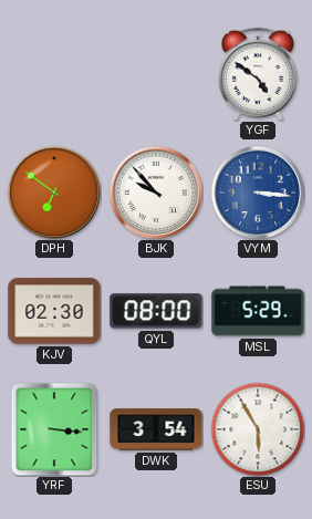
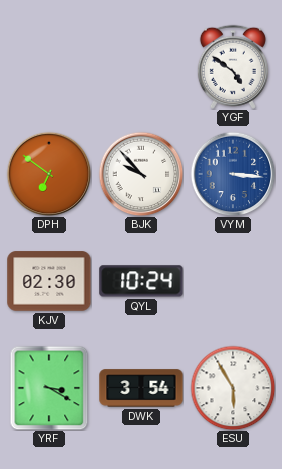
QYL: 08:00 -> 10:24
MSL: 5:29 -> none
YRF: 3:16 -> 3:20
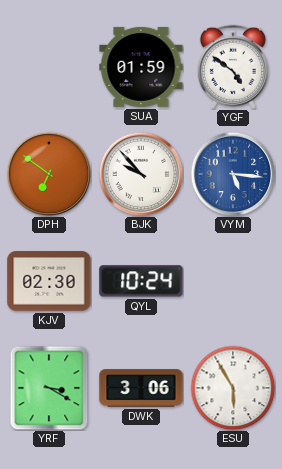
SUA: none -> 01:59
VYM: 3:16 -> 5:16
DWK: 3:54 -> 3:06
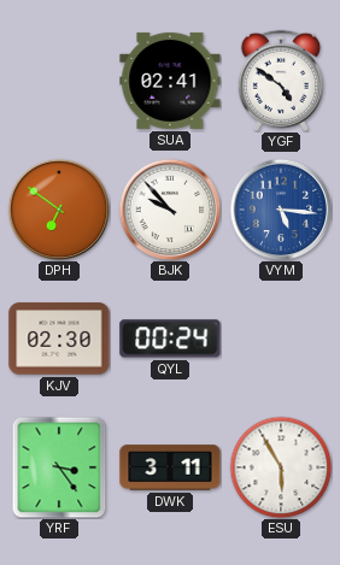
SUA: 01:59 -> 02:41
QYL: 10:24 -> 00:24
YRF: 3:20 -> 3:24
DWK: 3:06 -> 3:11
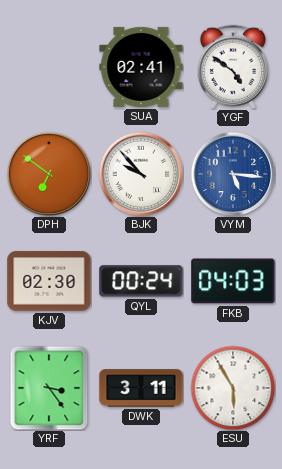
FKB: none -> 04:03
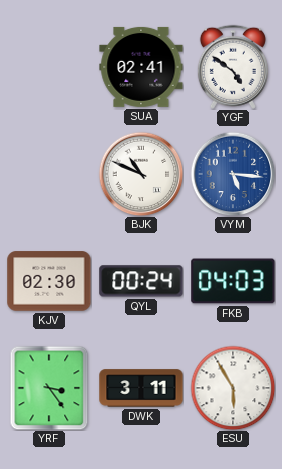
DPH: 6:51 -> none
BJK: 9:53 -> 10:49
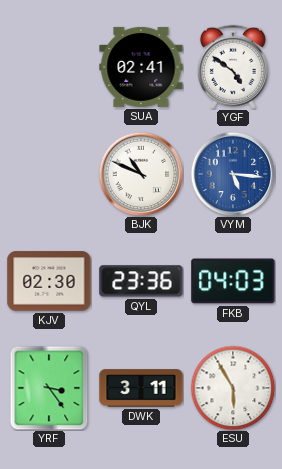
QYL: 00:24 -> 23:36
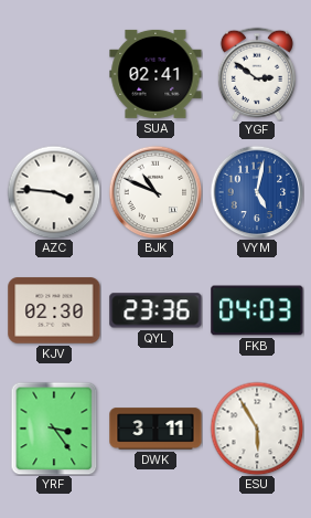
YGF: 4:51 -> 2:51
AZC: none -> 3:46
VYM: 5:16 -> 5:02
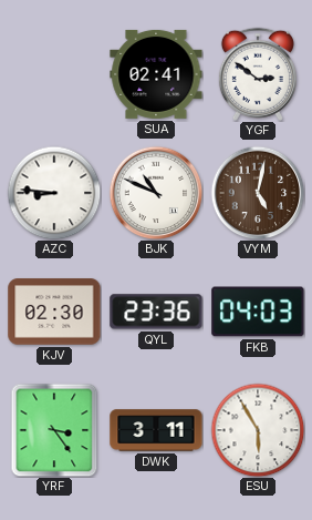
AZC: 3:46 -> 8:46
VYM dial: blue -> brown
